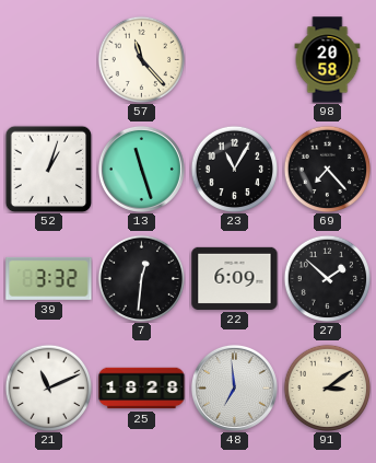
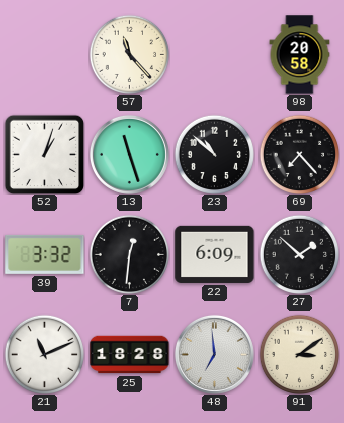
23: 11:05 -> 10:52
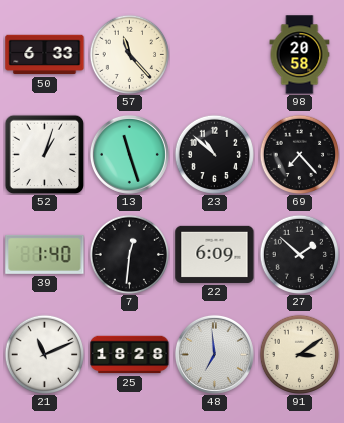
50: none -> 6:33
39: 3:32 -> 1:40
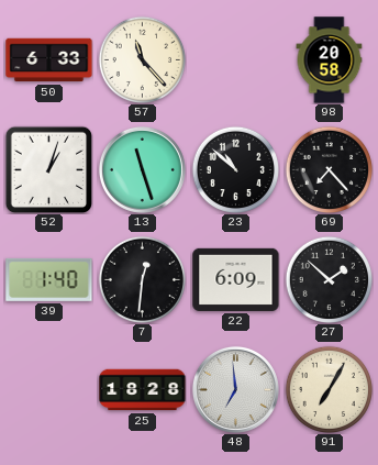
21: 11:11 -> none
91: 3:09 -> 7:05
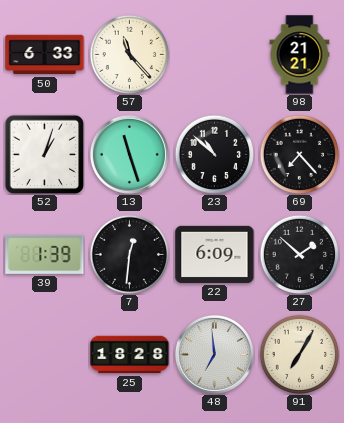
98: 20:58 -> 21:21
39: 1:40 -> 1:39
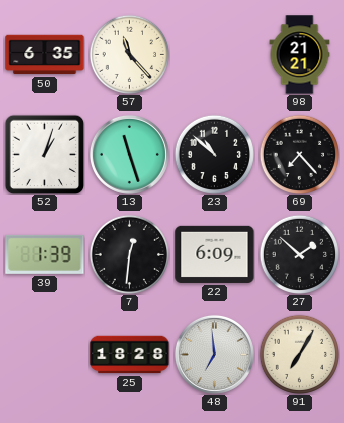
50: 6:33 -> 6:35
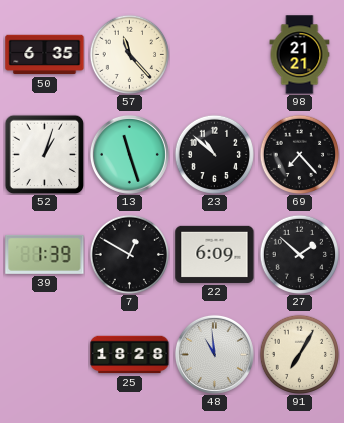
7: 12:31 -> 12:50
48: 6:59 -> 10:59
